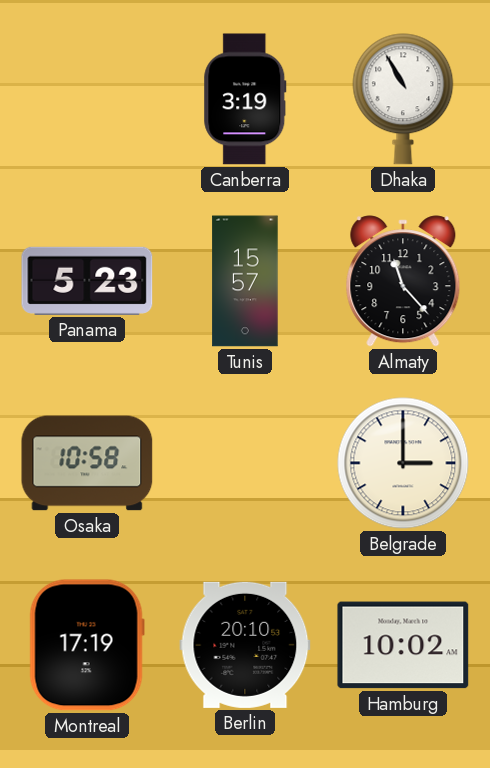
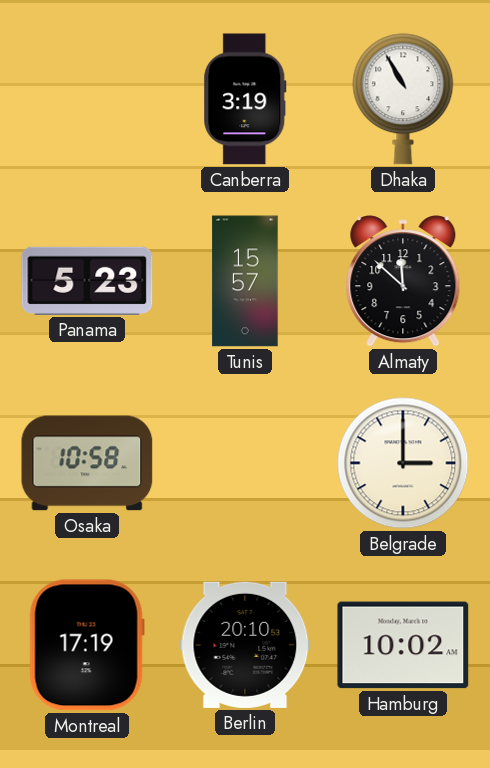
Almaty: 11:23 -> 11:52
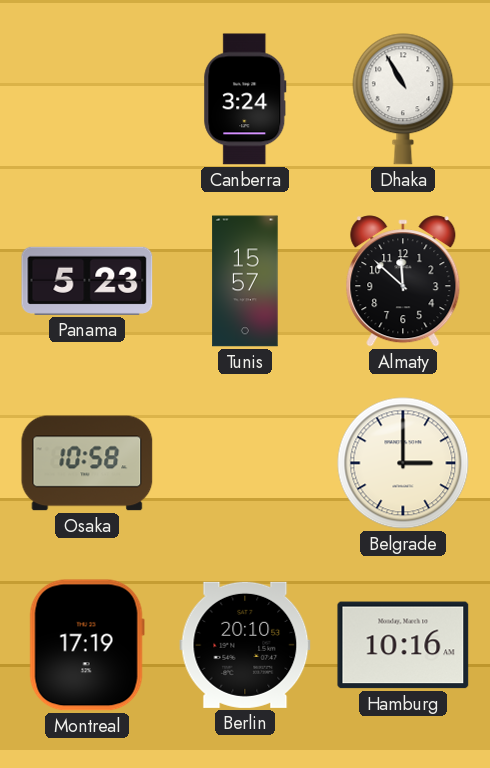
Canberra: 3:19 -> 3:24
Hamburg: 10:02 -> 10:16
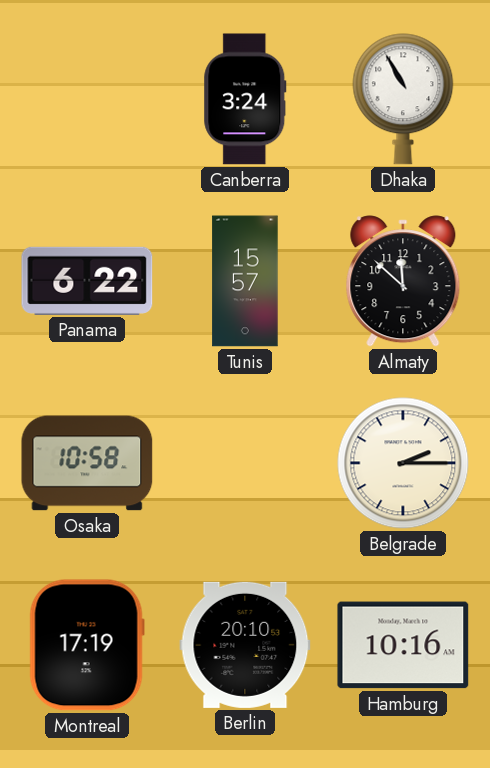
Panama: 5:23 -> 6:22
Belgrade: 3:00 -> 2:15
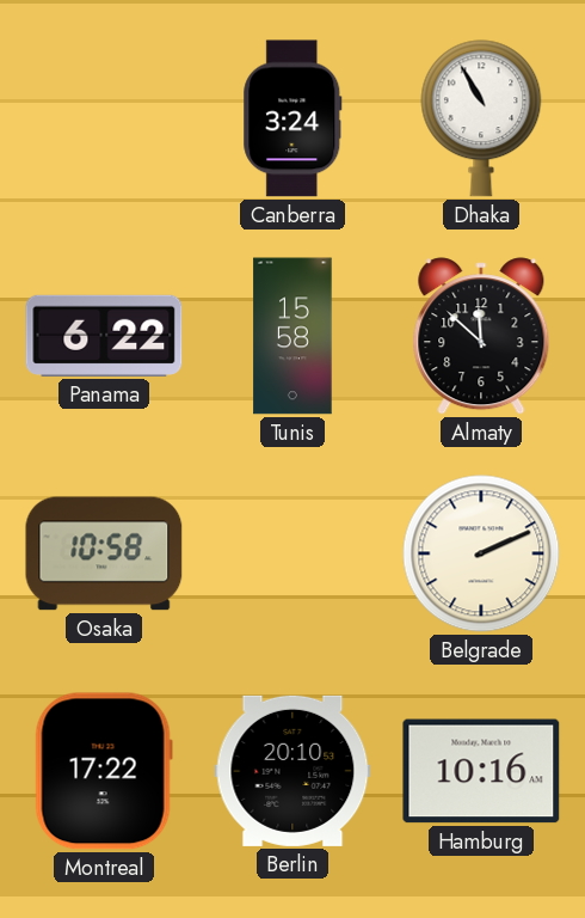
Tunis: 15:57 -> 15:58
Belgrade: 2:15 -> 2:11
Montreal: 17:19 -> 17:22
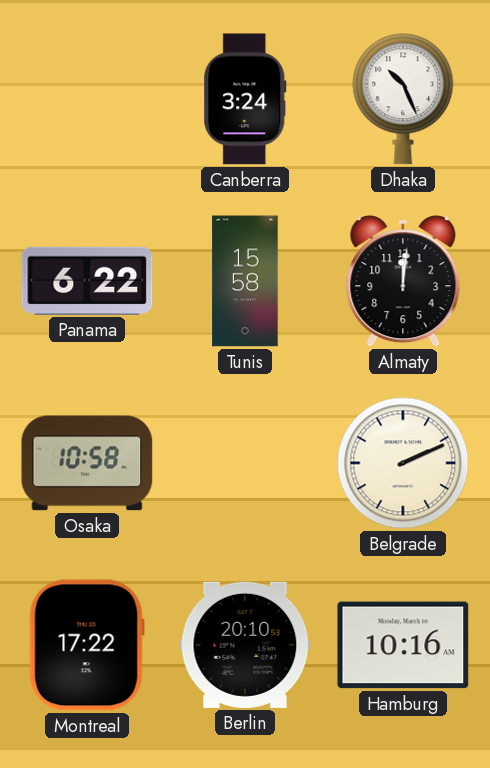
Dhaka: 10:55 -> 10:26
Almaty: 11:52 -> 12:01
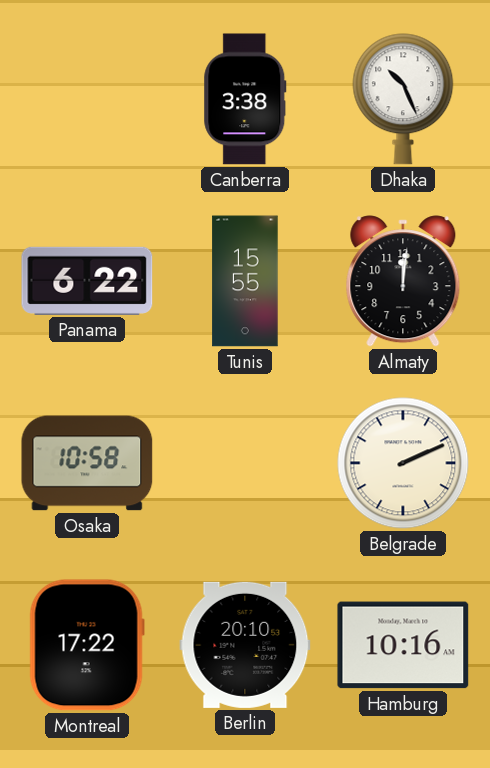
Canberra: 3:24 -> 3:38
Tunis: 15:58 -> 15:55
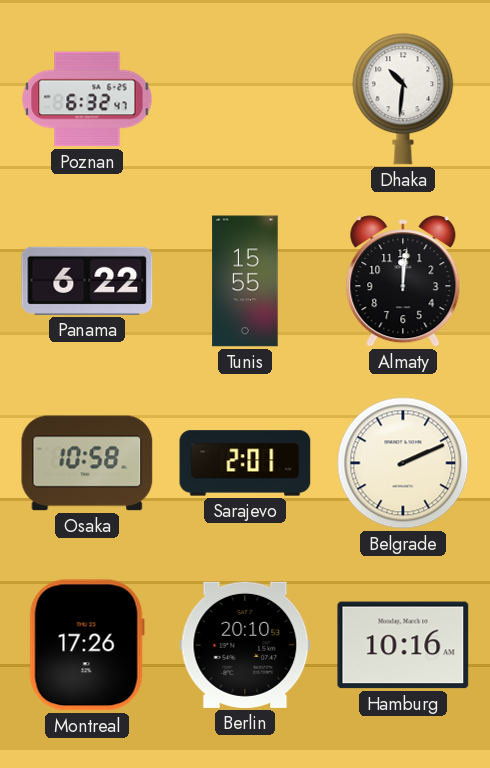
Poznan: none -> 6:32
Canberra: 3:38 -> none
Dhaka: 10:26 -> 10:31
Sarajevo: none -> 2:01
Montreal: 17:22 -> 17:26
